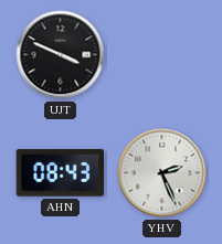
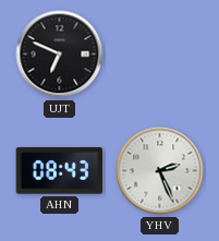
UJT: 3:49 -> 6:49
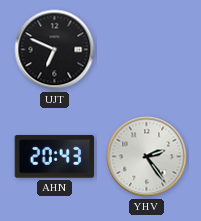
AHN: 08:43 -> 20:43
YHV: 2:26 -> 2:24
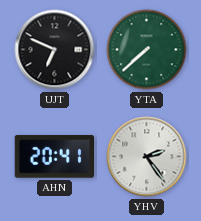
YTA: none -> 7:38
AHN: 20:43 -> 20:41
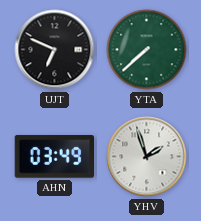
AHN: 20:41 -> 03:49
YHV: 2:24 -> 1:57
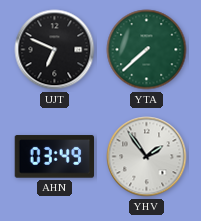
YHV: 1:57 -> 1:54
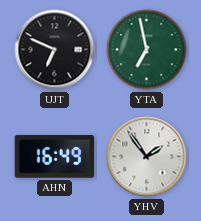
YTA: 7:38 -> 6:58
AHN: 03:49 -> 16:49
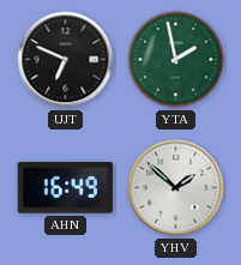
YTA: 6:58 -> 1:58
YHV: 1:54 -> 1:52
